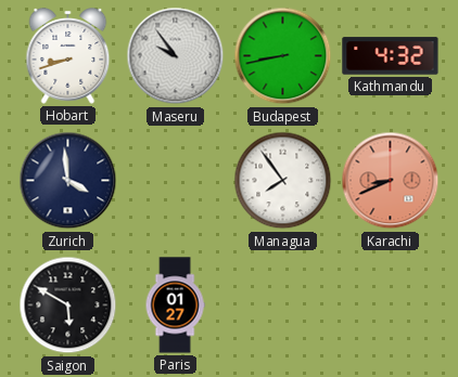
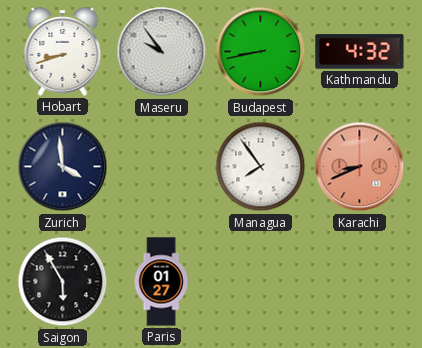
Saigon: 5:50 -> 5:55
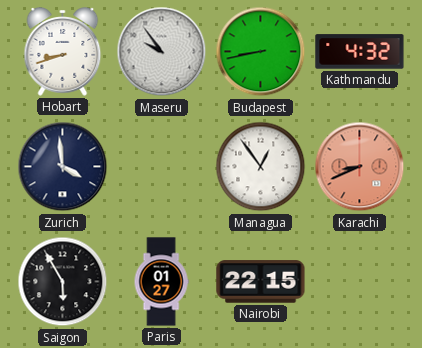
Managua: 7:54 -> 12:54
Nairobi: none -> 22:15
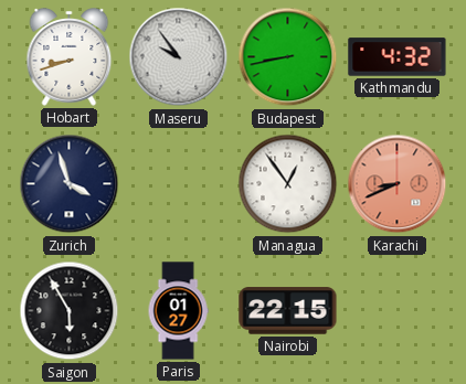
Zurich: 3:59 -> 3:57
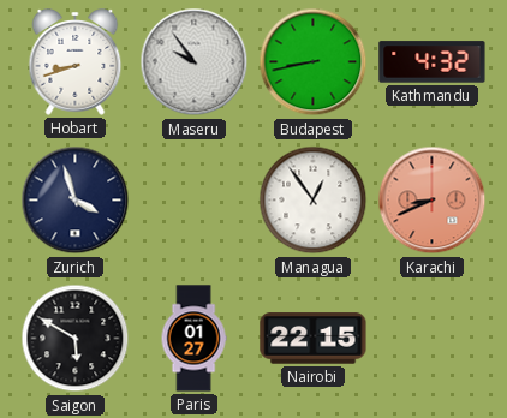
Saigon: 5:55 -> 5:50
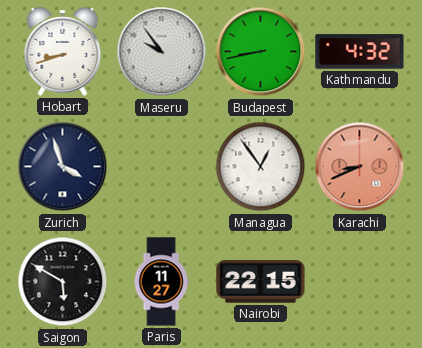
Paris: 01:27 -> 11:27
